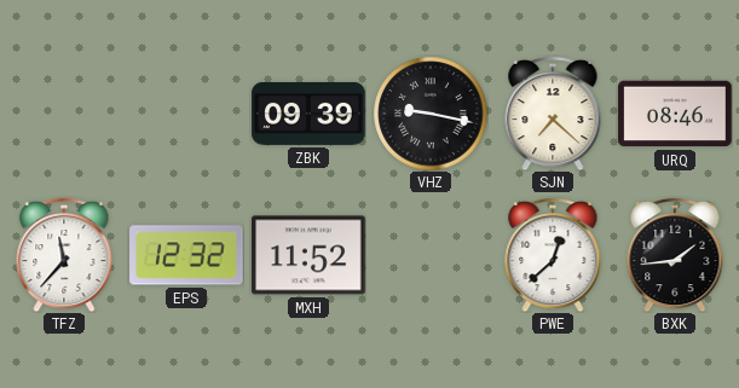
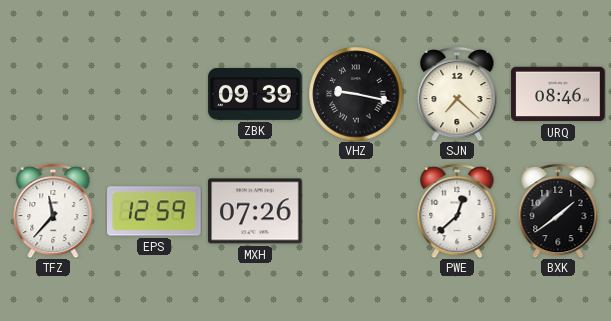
EPS: 12:32 -> 12:59
MXH: 11:52 -> 07:26
BXK: 1:44 -> 1:39
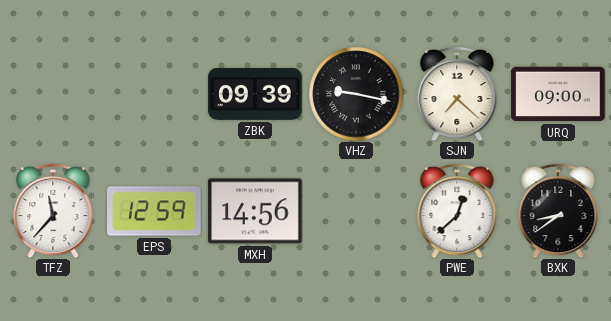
URQ: 08:46 -> 09:00
MXH: 07:26 -> 14:56
BXK: 1:39 -> 8:39
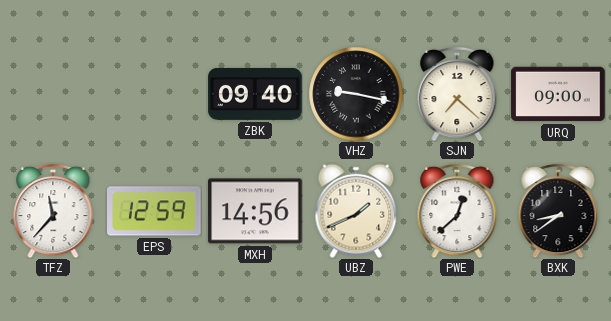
ZBK: 09:39 -> 09:40
UBZ: none -> 1:41
